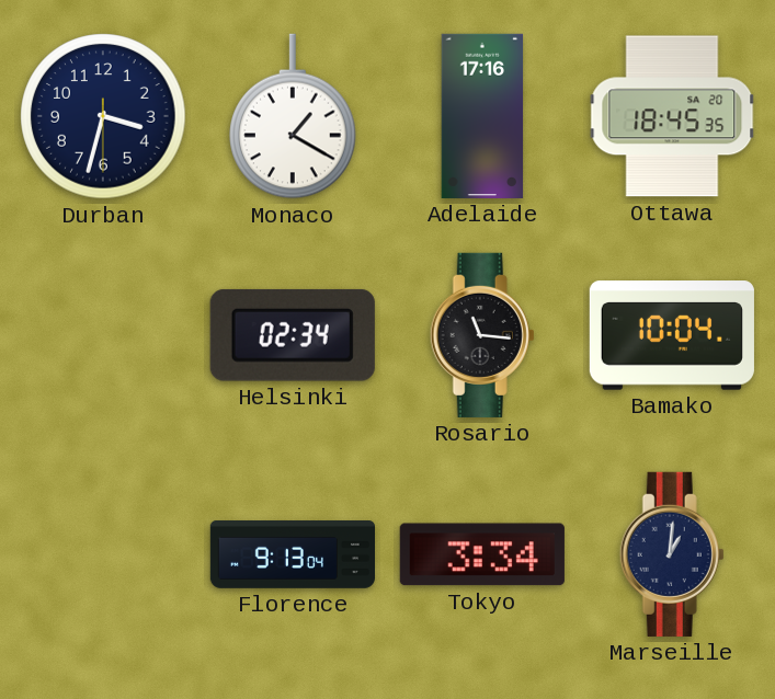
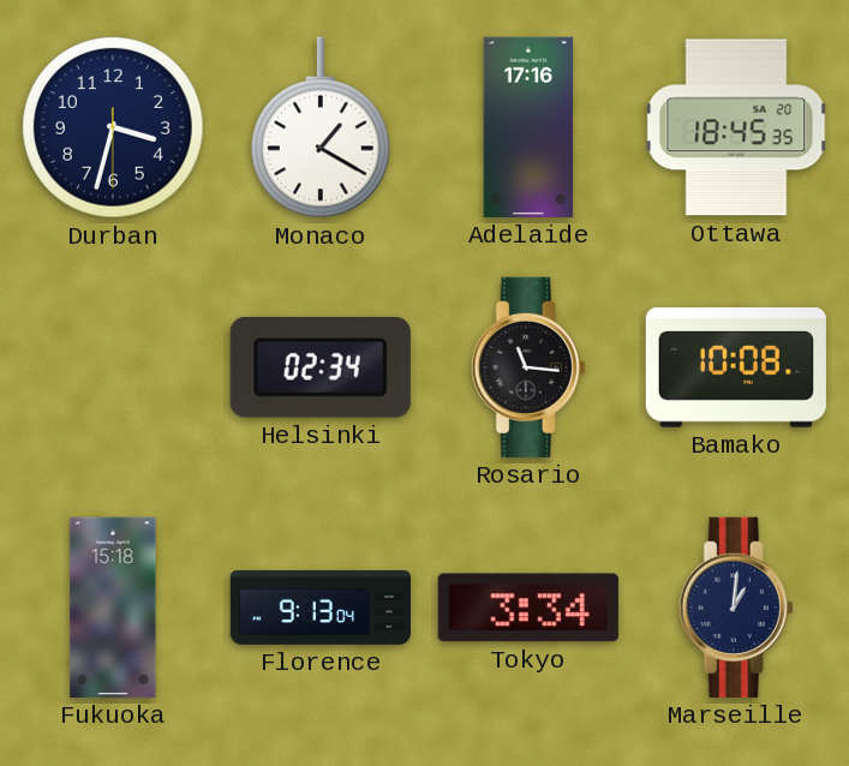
Bamako: 10:04 -> 10:08
Fukuoka: none -> 15:18
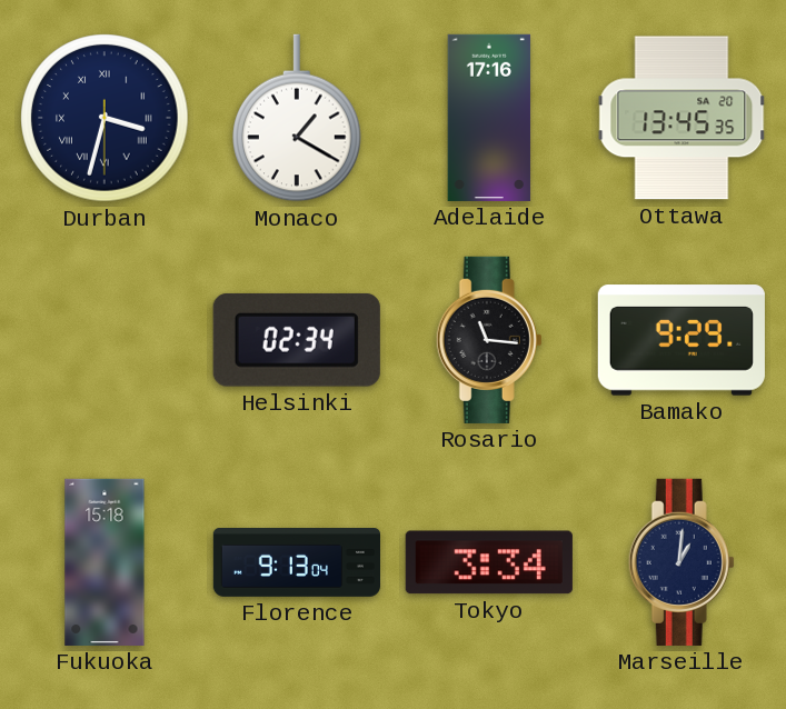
Durban numerals: Arabic -> Roman
Ottawa: 18:45 -> 13:45
Bamako: 10:08 -> 9:29
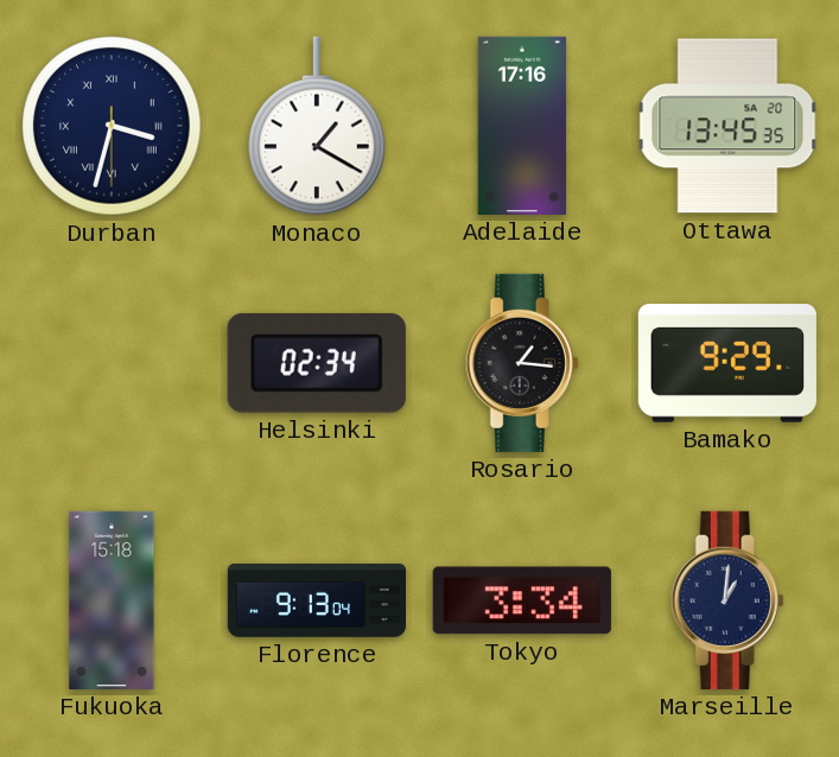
Rosario: 11:16 -> 1:16
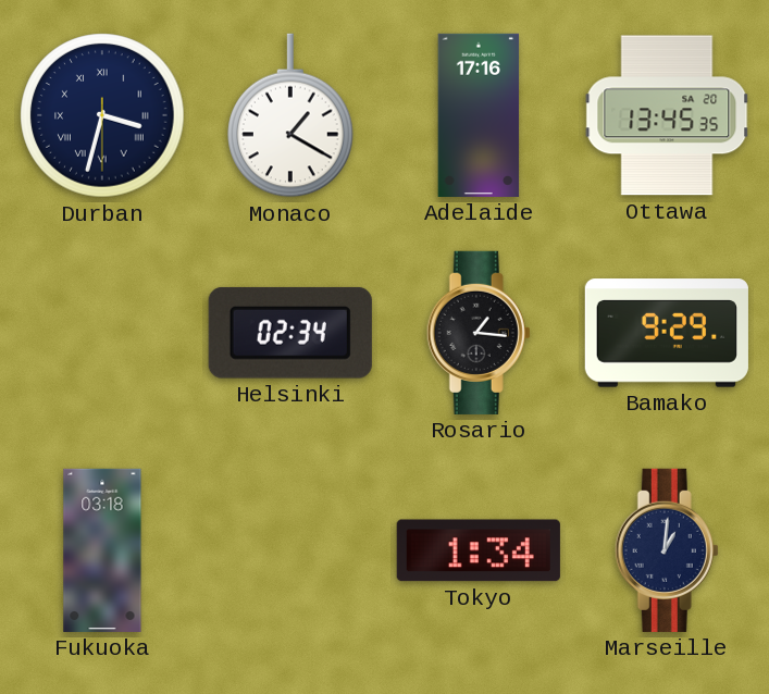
Fukuoka: 15:18 -> 03:18
Florence: 9:13 -> none
Tokyo: 3:34 -> 1:34
